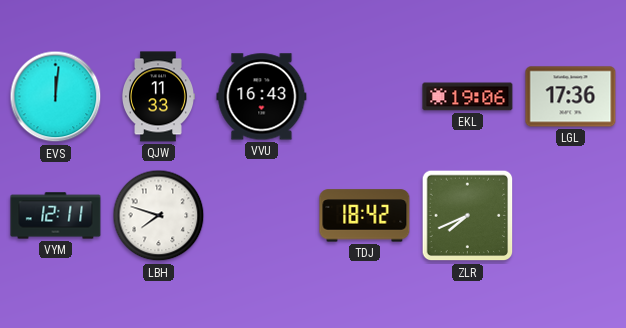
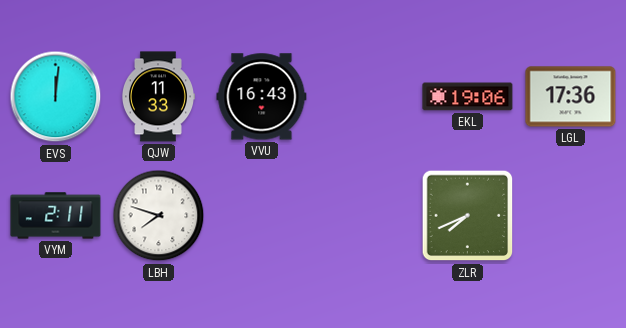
VYM: 12:11 -> 2:11
TDJ: 18:42 -> none
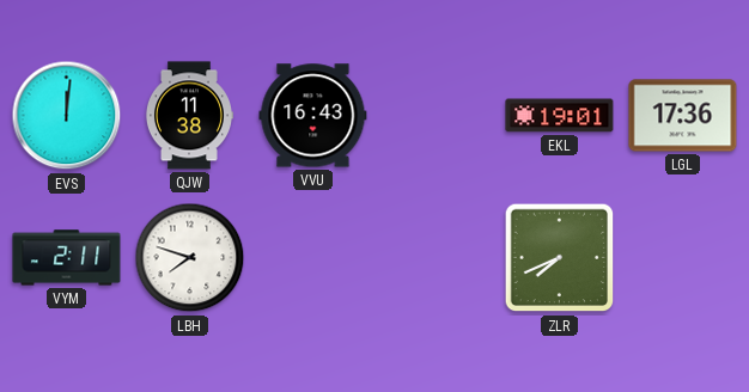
QJW: 11:33 -> 11:38
EKL: 19:06 -> 19:01
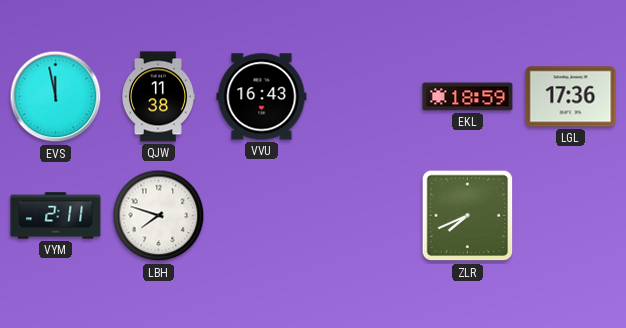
EVS: 12:01 -> 11:58
EKL: 19:01 -> 18:59
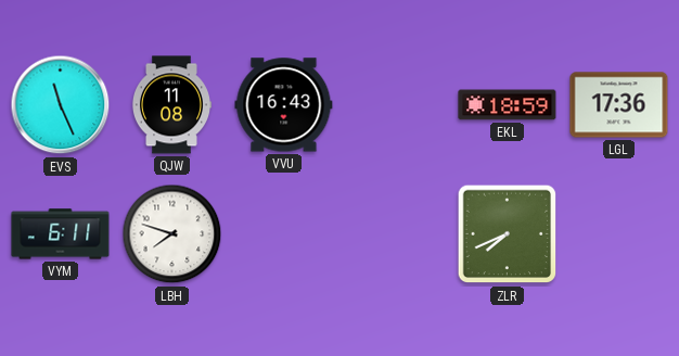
EVS: 11:58 -> 11:26
QJW: 11:38 -> 11:08
VYM: 2:11 -> 6:11
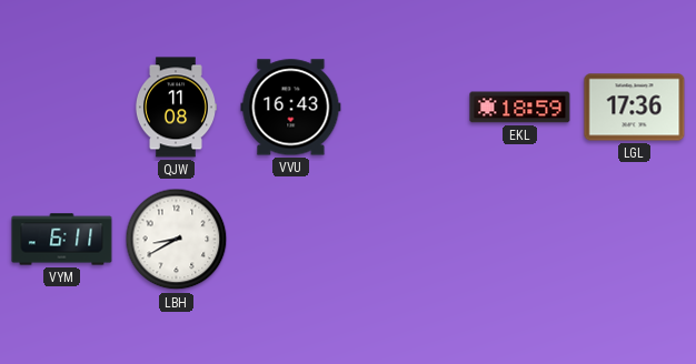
EVS: 11:26 -> none
LBH: 7:48 -> 8:40
ZLR: 7:41 -> none
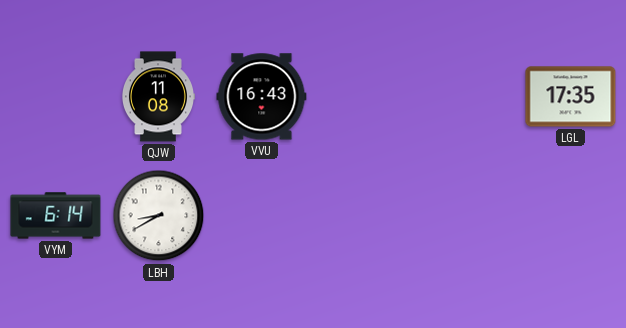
EKL: 18:59 -> none
LGL: 17:36 -> 17:35
VYM: 6:11 -> 6:14
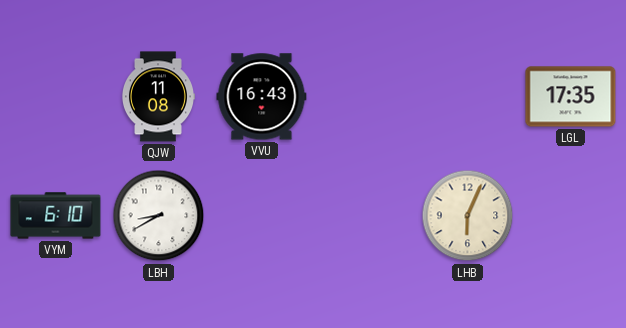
VYM: 6:14 -> 6:10
LHB: none -> 6:04
